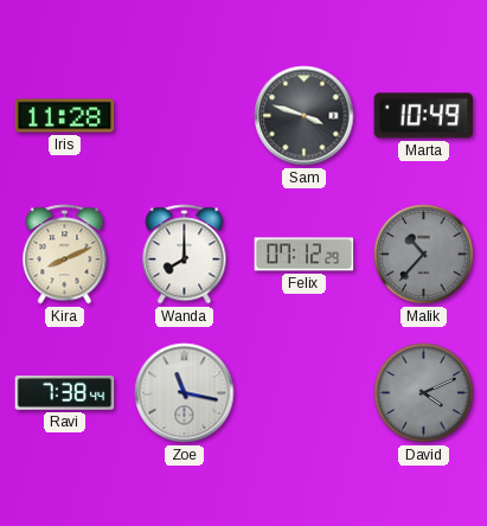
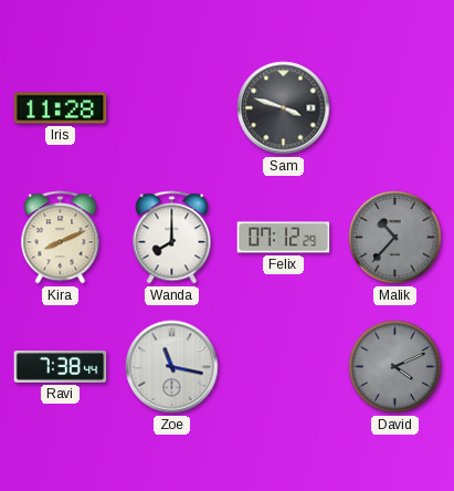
Marta: 10:49 -> none
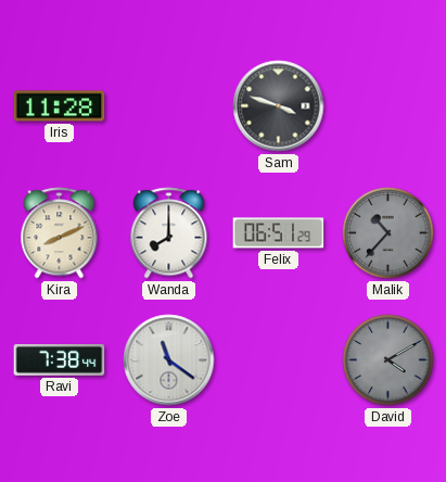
Felix: 07:12 -> 06:51
Zoe: 11:17 -> 11:21
David: 4:11 -> 4:10
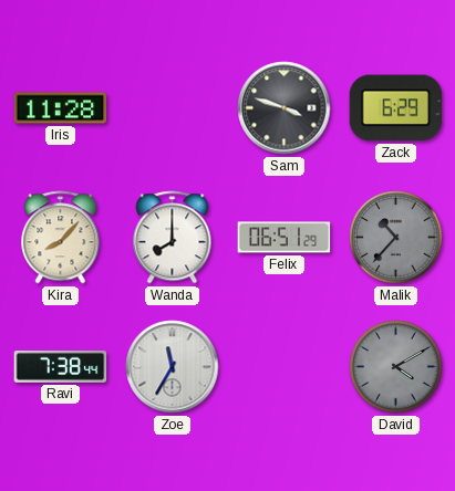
Zack: none -> 6:29
Kira: 8:11 -> 8:07
Zoe: 11:21 -> 11:35
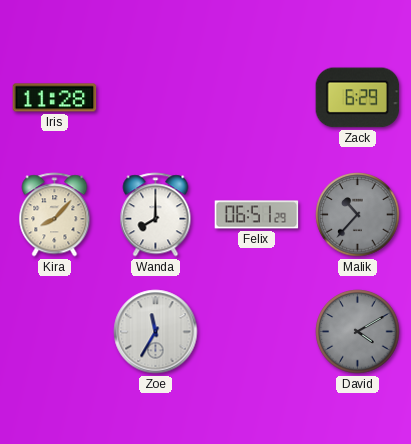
Sam: 3:48 -> none
Ravi: 7:38 -> none
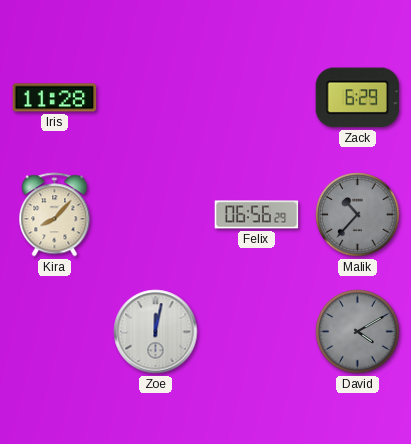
Wanda: 8:00 -> none
Felix: 06:51 -> 06:56
Zoe: 11:35 -> 12:02
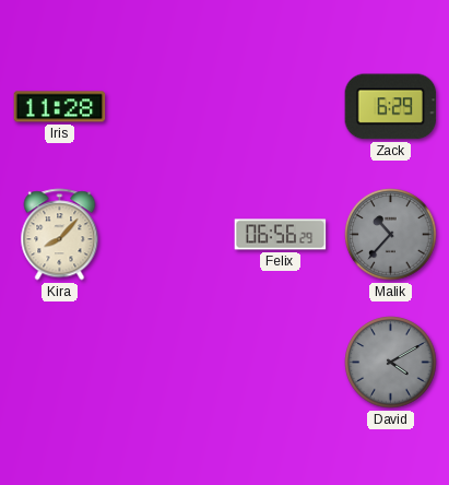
Zoe: 12:02 -> none
